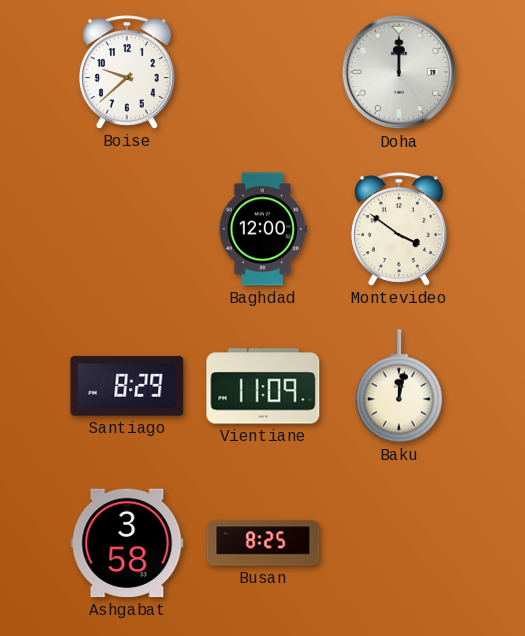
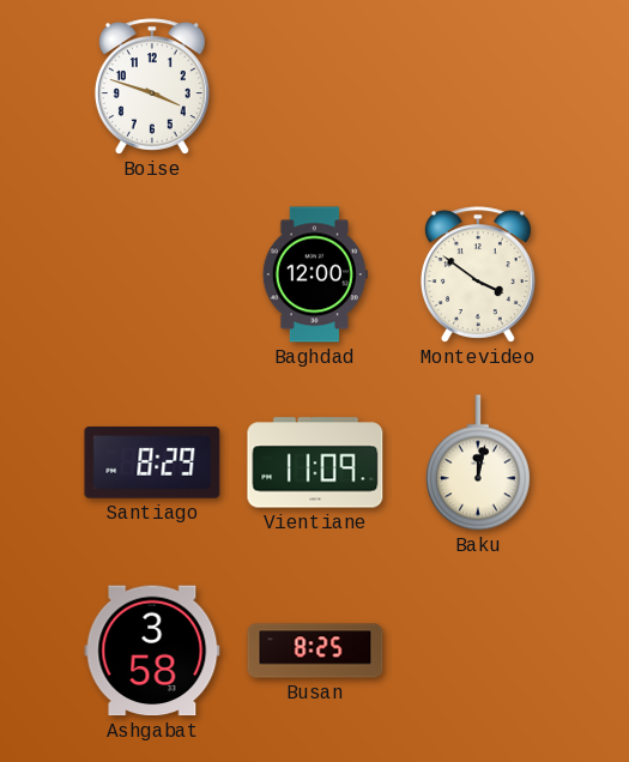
Boise: 9:38 -> 3:48
Doha: 12:00 -> none
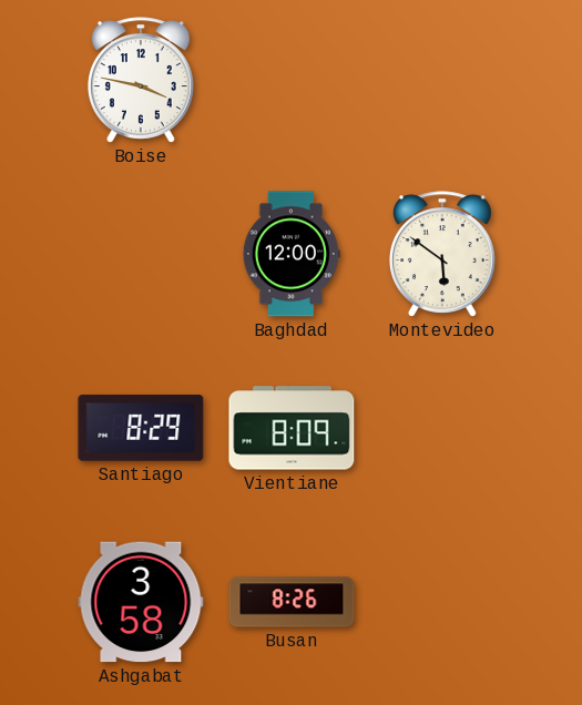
Boise: 3:48 -> 3:47
Montevideo: 3:51 -> 5:51
Vientiane: 11:09 -> 8:09
Baku: 12:02 -> none
Busan: 8:25 -> 8:26
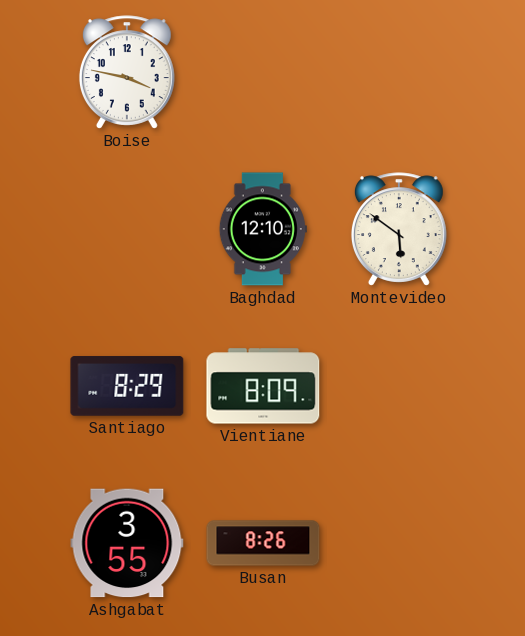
Baghdad: 12:00 -> 12:10
Ashgabat: 3:58 -> 3:55
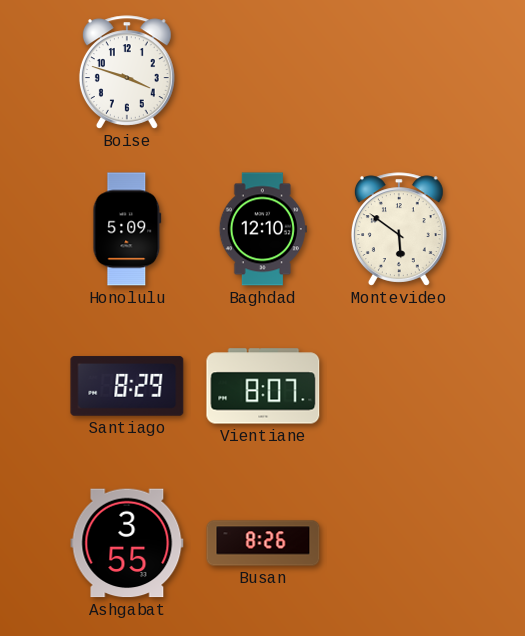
Boise: 3:47 -> 3:48
Honolulu: none -> 5:09
Vientiane: 8:09 -> 8:07
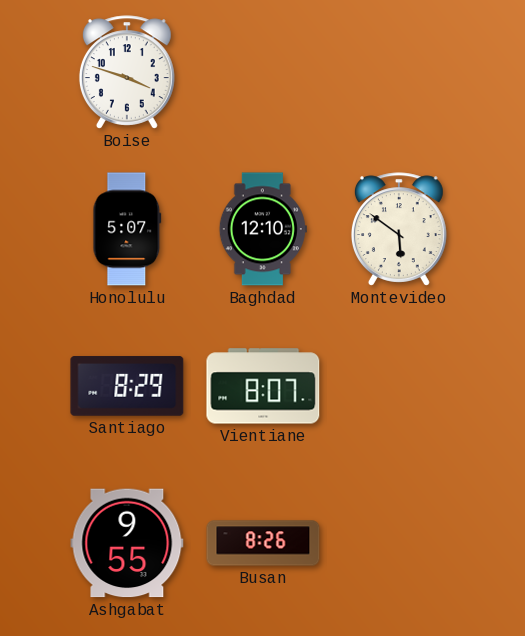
Honolulu: 5:09 -> 5:07
Ashgabat: 3:55 -> 9:55
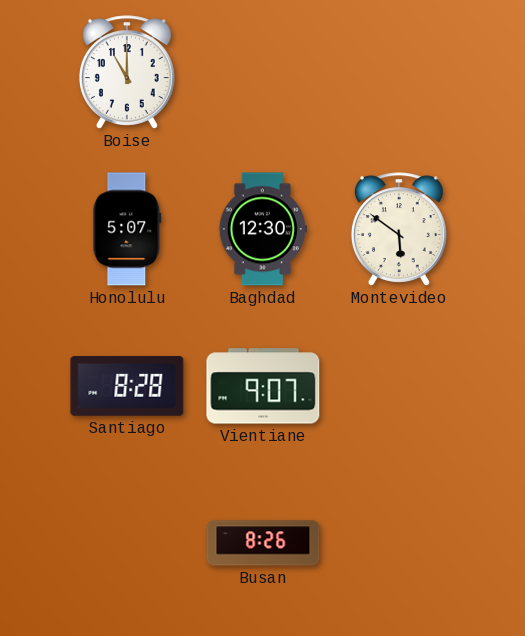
Boise: 3:48 -> 11:00
Baghdad: 12:10 -> 12:30
Santiago: 8:29 -> 8:28
Vientiane: 8:07 -> 9:07
Ashgabat: 9:55 -> none
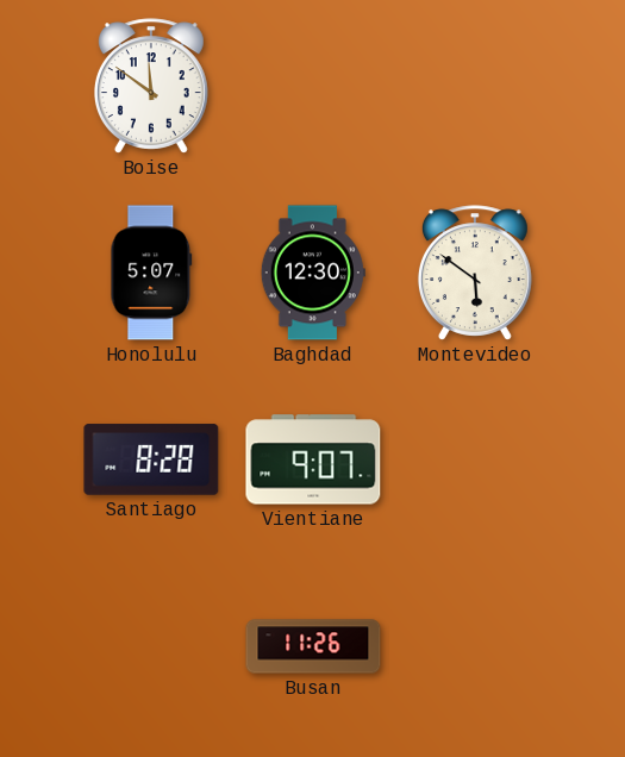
Boise: 11:00 -> 11:51
Busan: 8:26 -> 11:26
